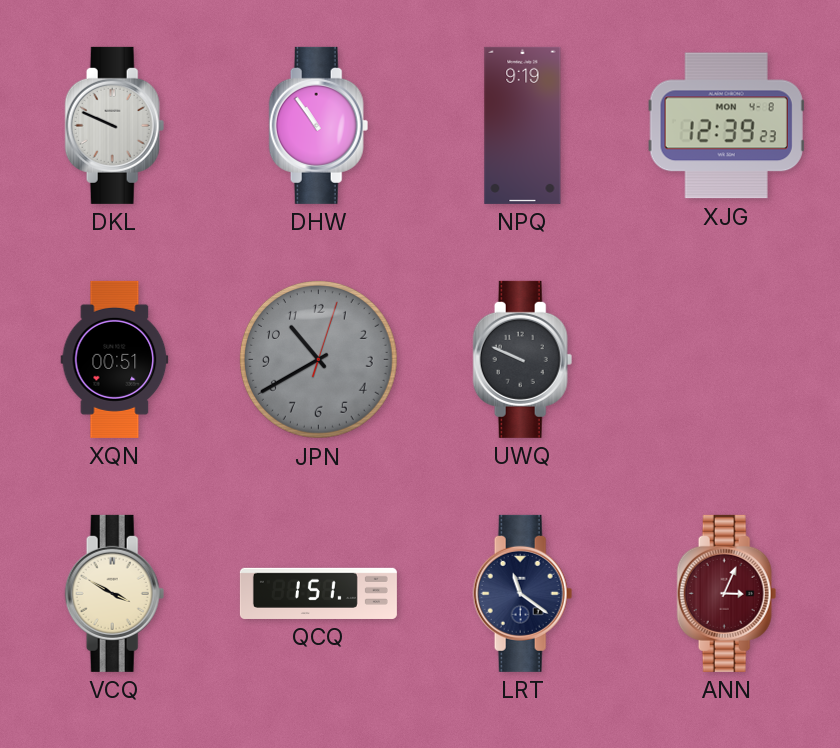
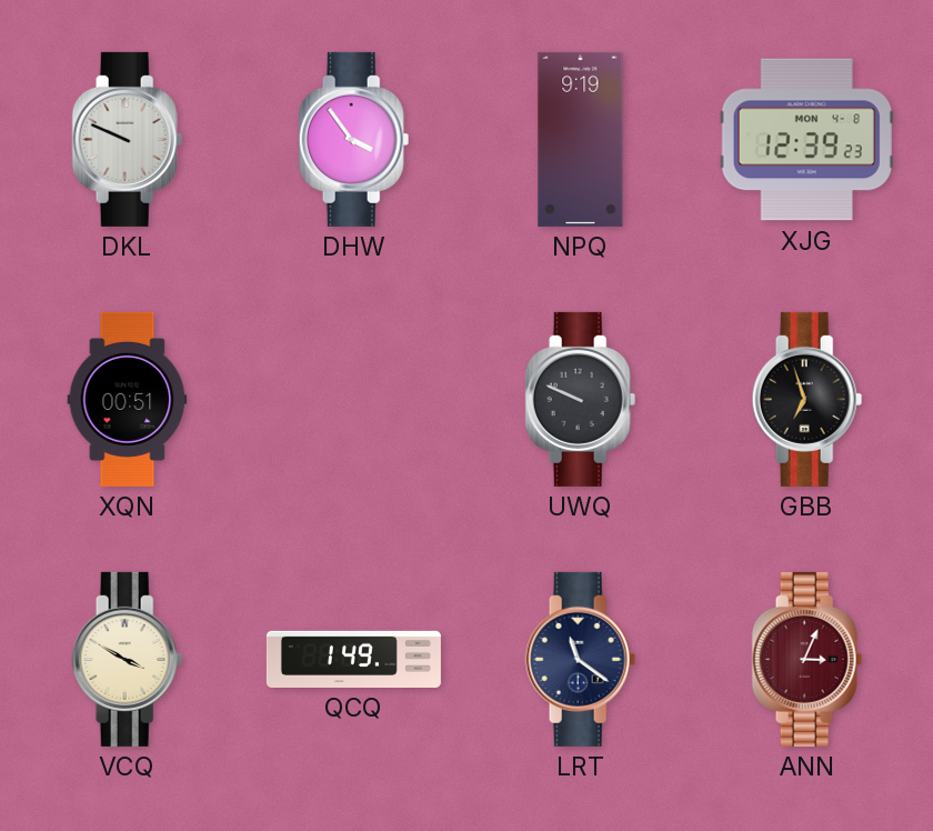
DHW: 10:54 -> 3:54
JPN: 10:40 -> none
GBB: none -> 6:57
QCQ: 1:51 -> 1:49
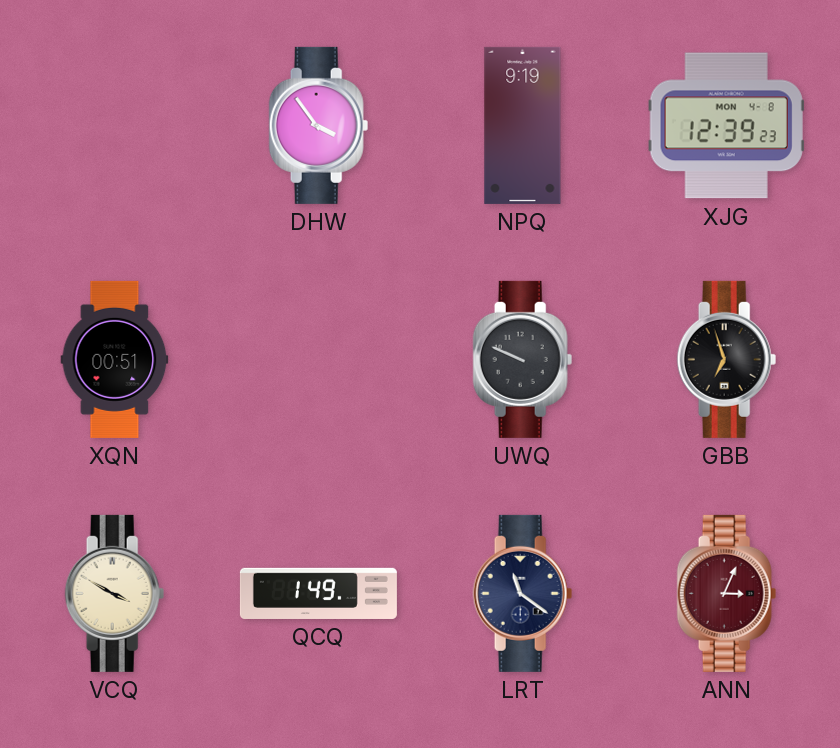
DKL: 9:49 -> none
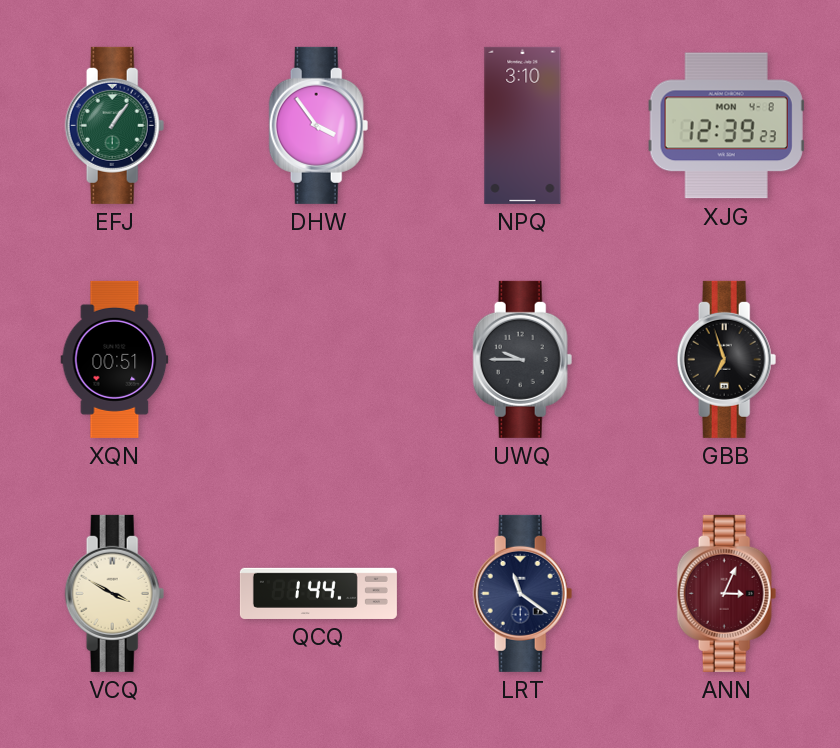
EFJ: none -> 1:06
NPQ: 9:19 -> 3:10
UWQ: 9:49 -> 9:45
QCQ: 1:49 -> 1:44
